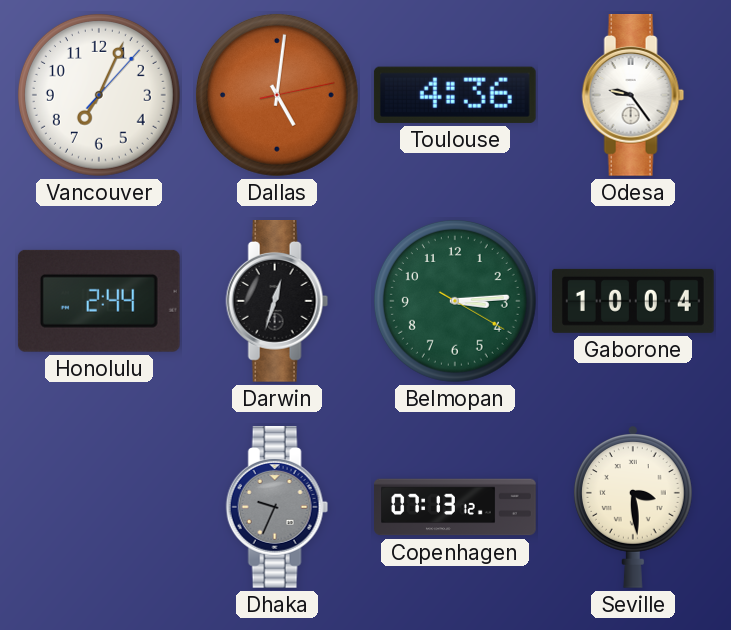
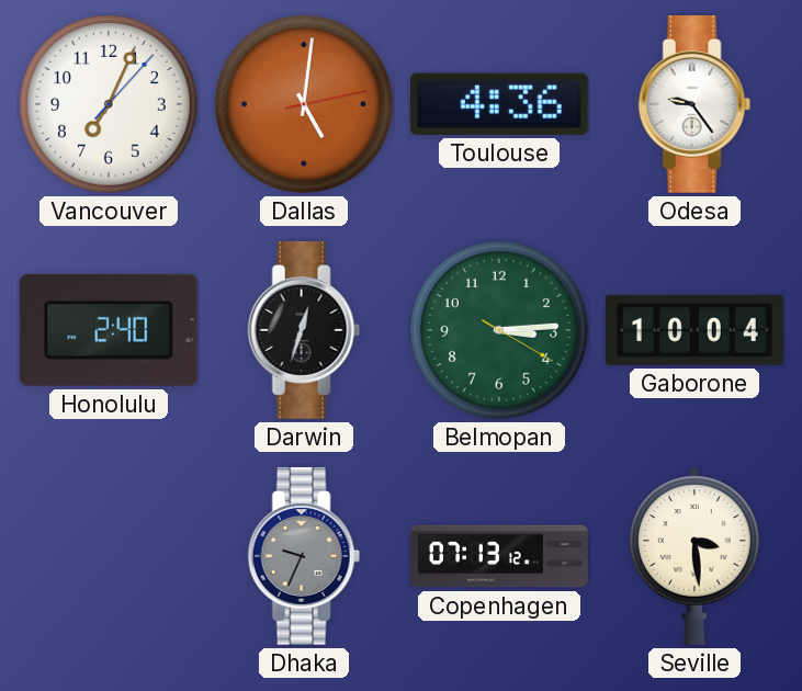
Honolulu: 2:44 -> 2:40
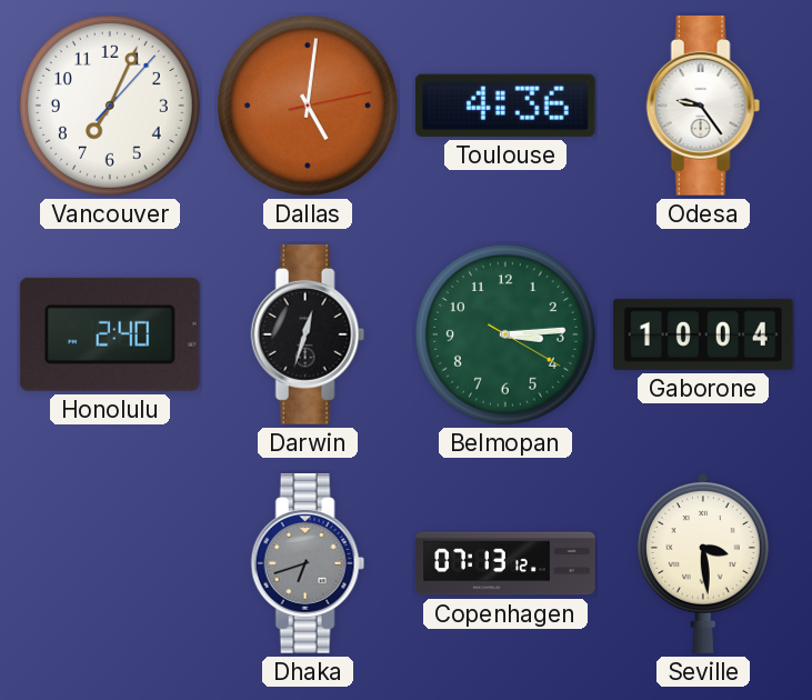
Dhaka: 9:34 -> 6:42
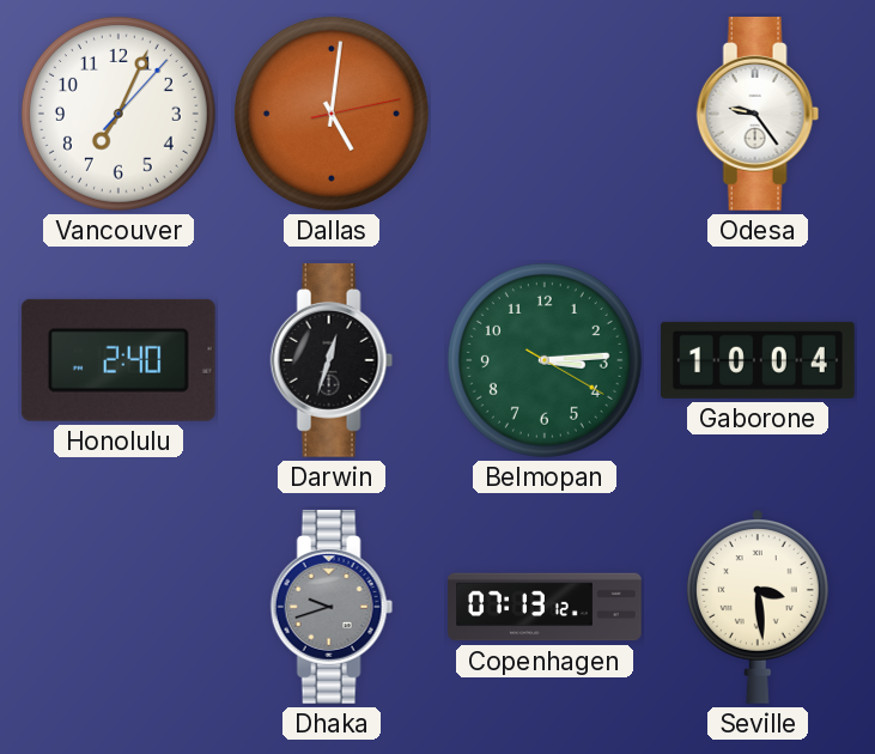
Toulouse: 4:36 -> none
Dhaka: 6:42 -> 9:42
